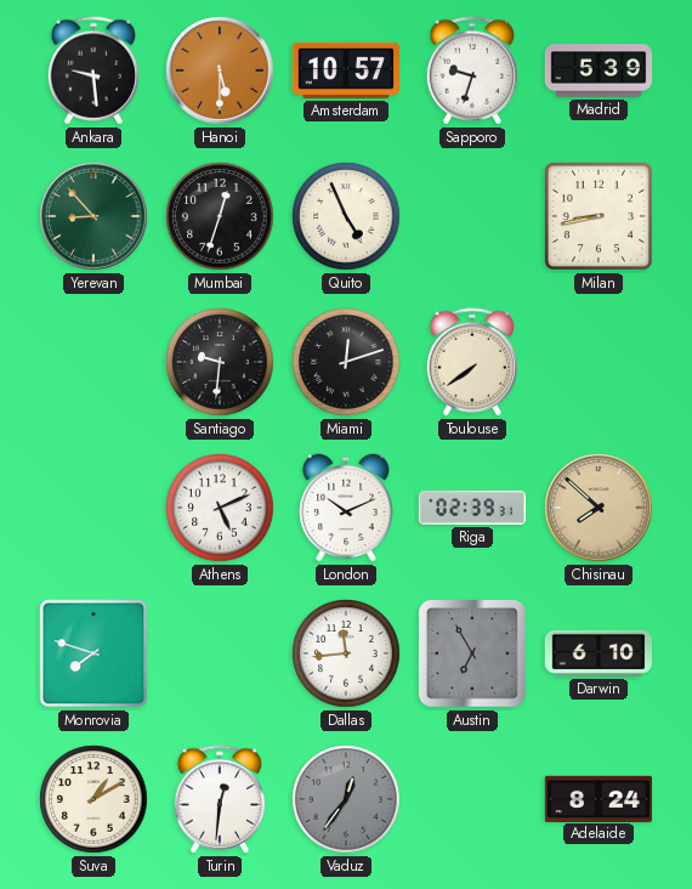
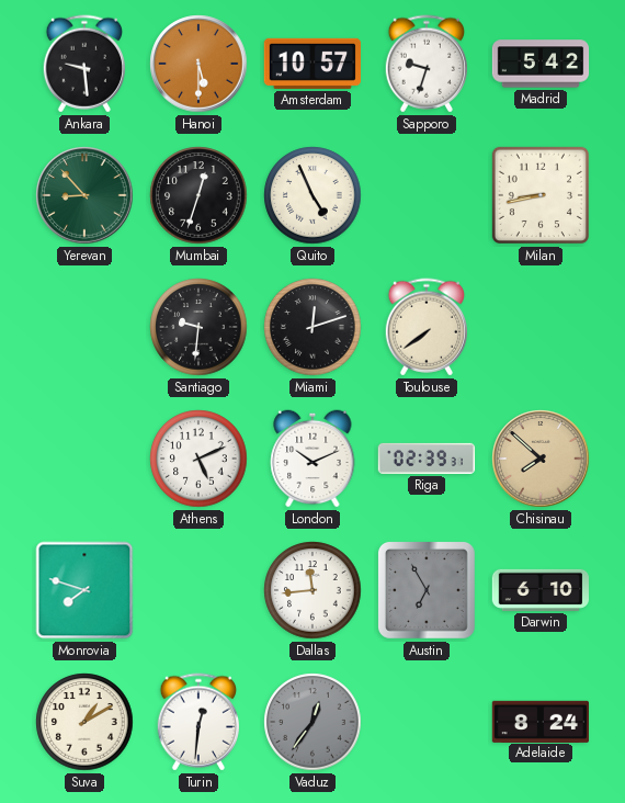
Madrid: 5:39 -> 5:42
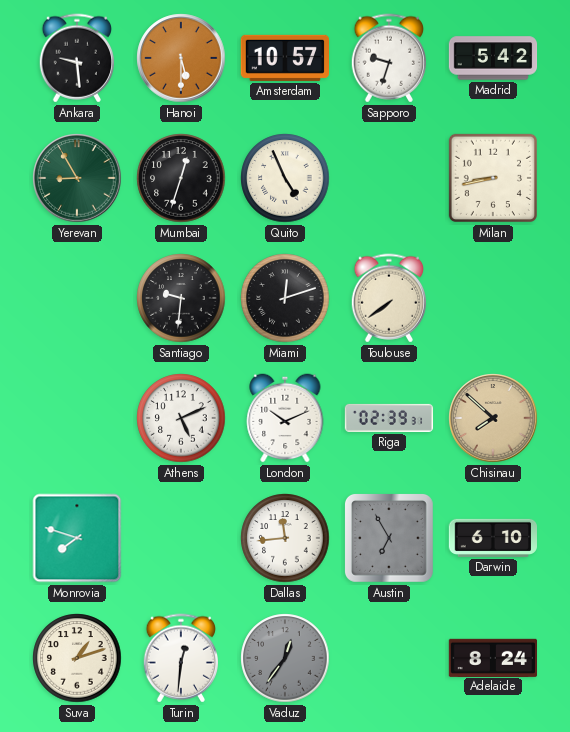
Yerevan: 8:53 -> 8:55
Suva: 1:10 -> 1:12
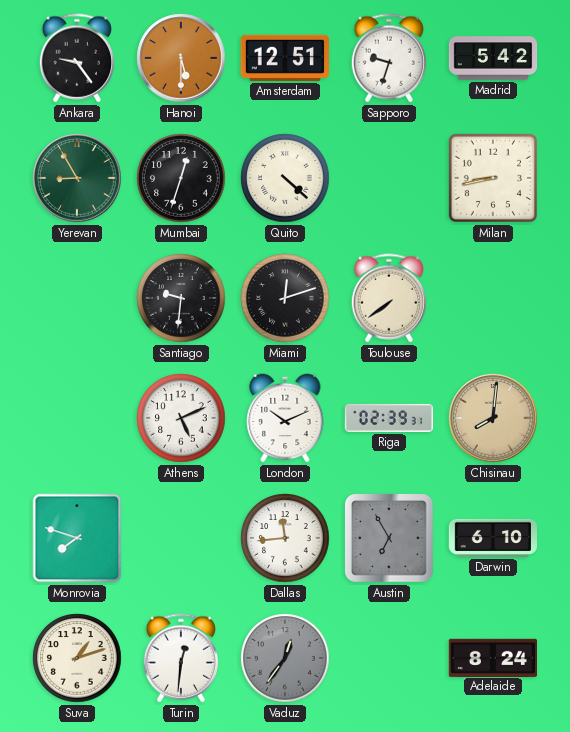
Ankara: 9:29 -> 9:24
Amsterdam: 10:57 -> 12:51
Quito: 4:56 -> 4:22
Chisinau: 7:52 -> 8:01
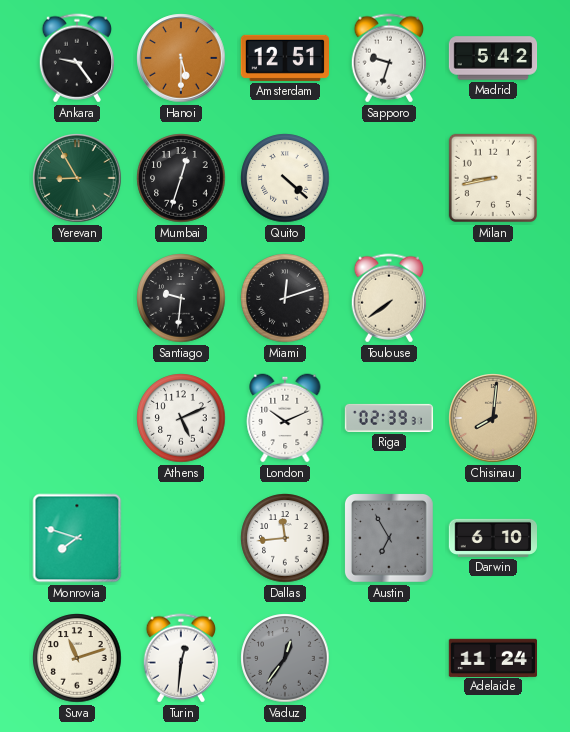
Suva: 1:12 -> 11:12
Adelaide: 8:24 -> 11:24
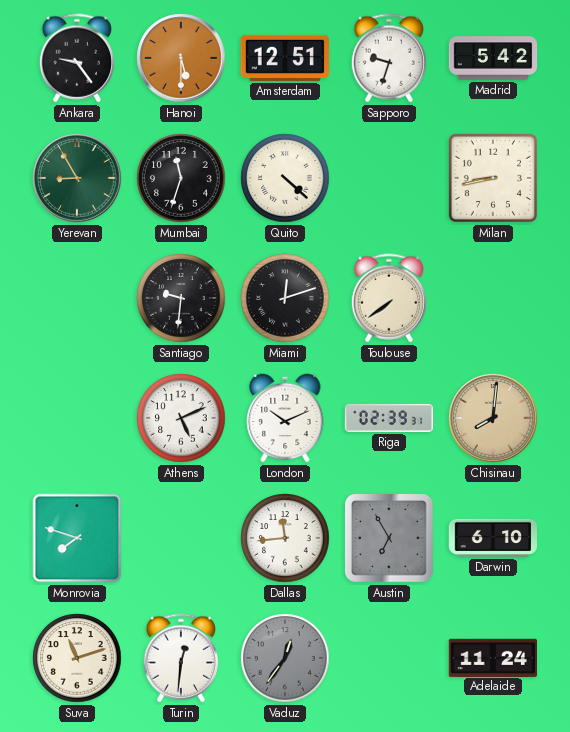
Mumbai: 12:33 -> 11:33
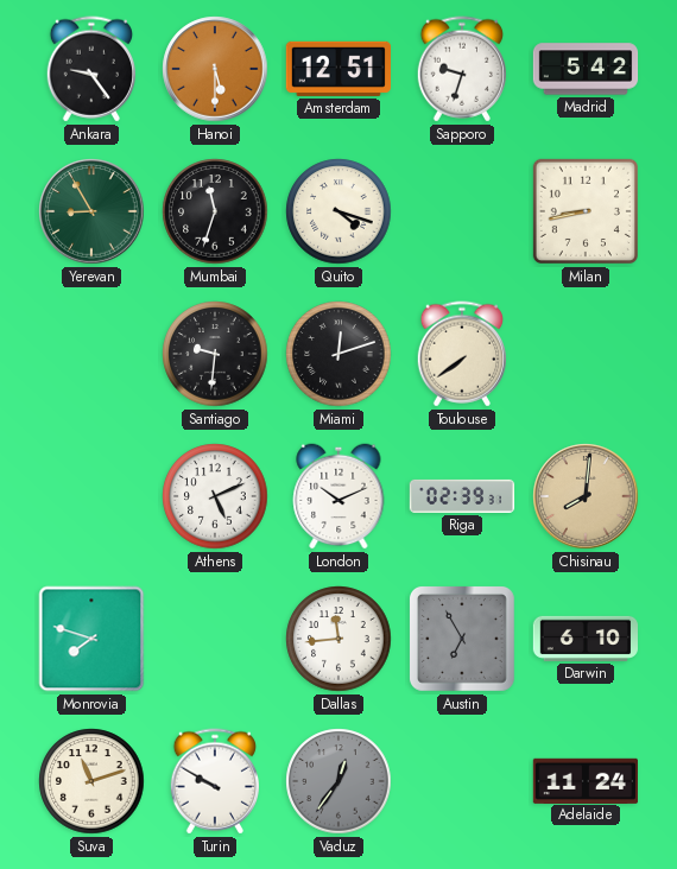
Quito: 4:22 -> 4:18
Turin: 12:31 -> 9:50
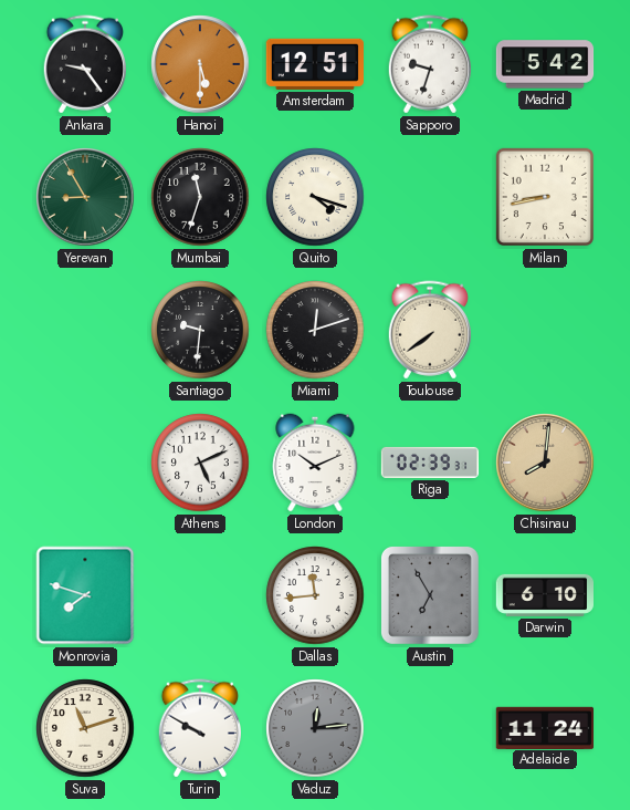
Vaduz: 12:36 -> 12:14
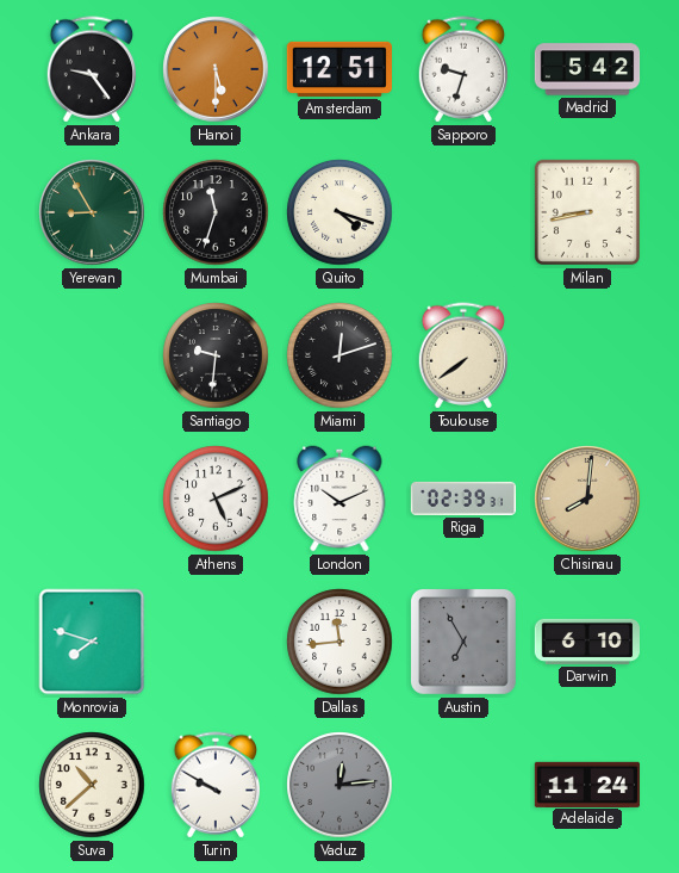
Suva: 11:12 -> 10:38
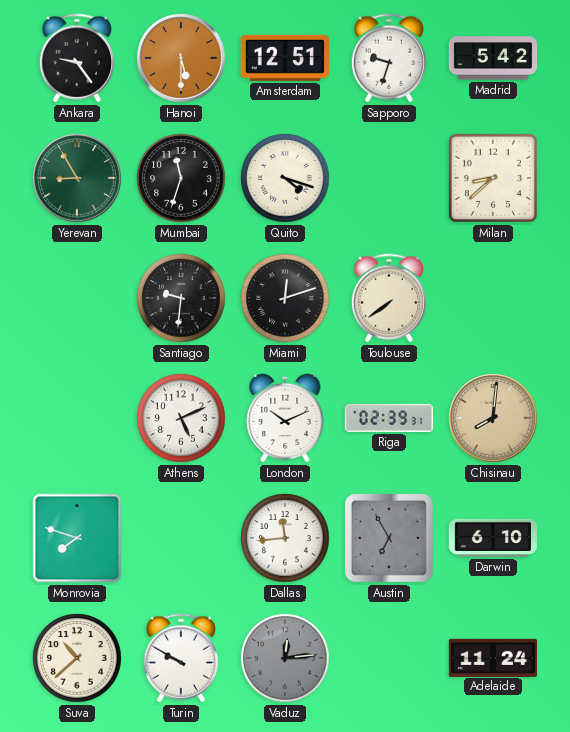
Milan: 8:43 -> 8:38
